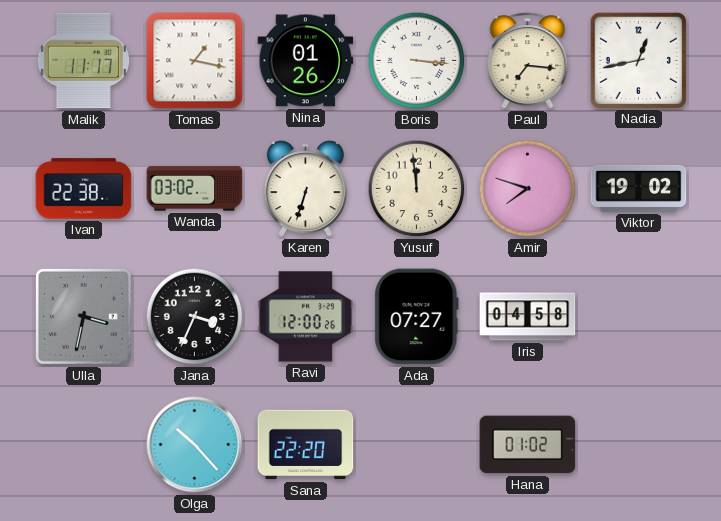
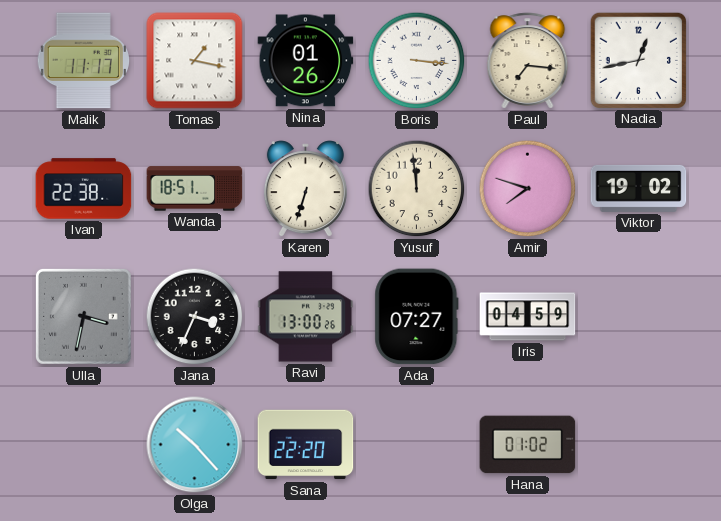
Wanda: 03:02 -> 18:51
Ravi: 12:00 -> 13:00
Iris: 04:58 -> 04:59
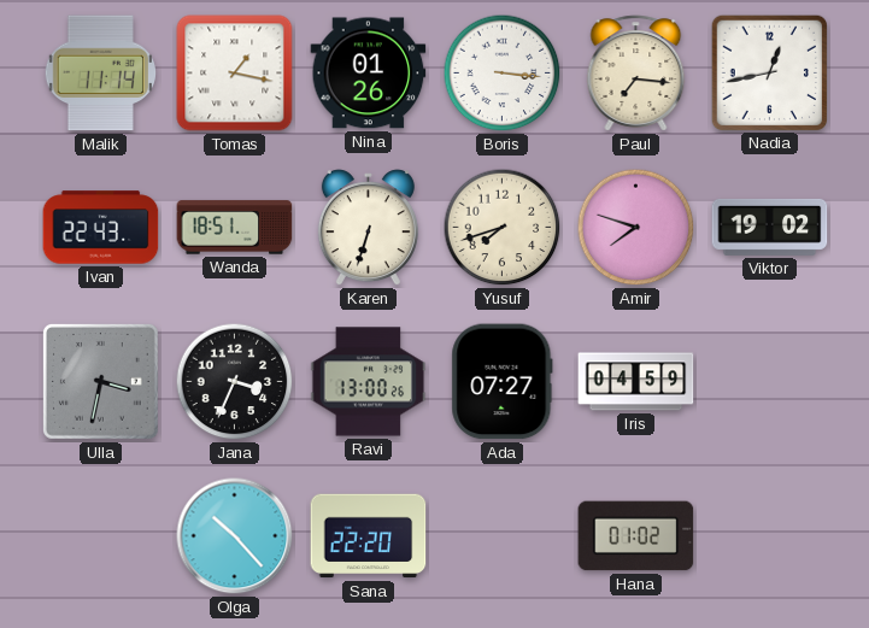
Malik: 11:17 -> 11:14
Ivan: 22:38 -> 22:43
Yusuf: 11:59 -> 7:42
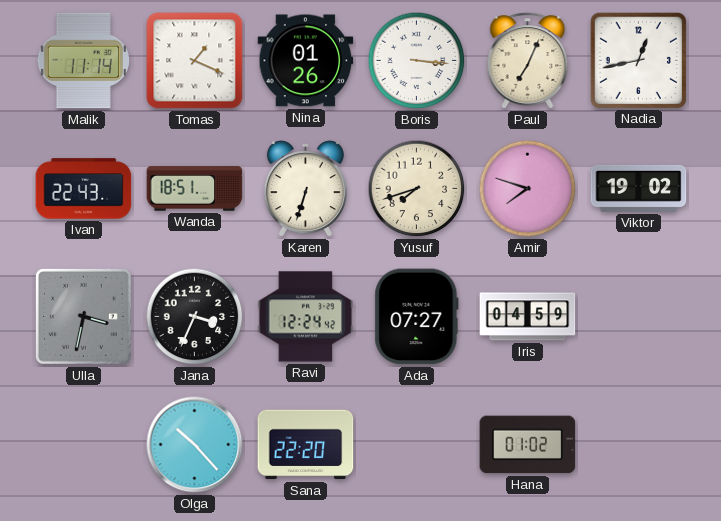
Tomas: 1:17 -> 1:19
Paul: 7:16 -> 7:04
Ravi: 13:00 -> 12:24
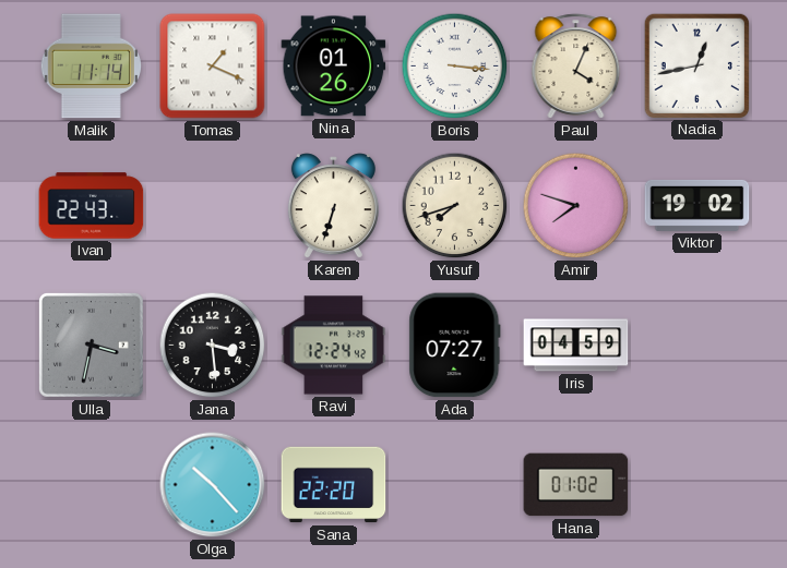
Paul: 7:04 -> 4:04
Wanda: 18:51 -> none
Jana: 3:34 -> 3:29
